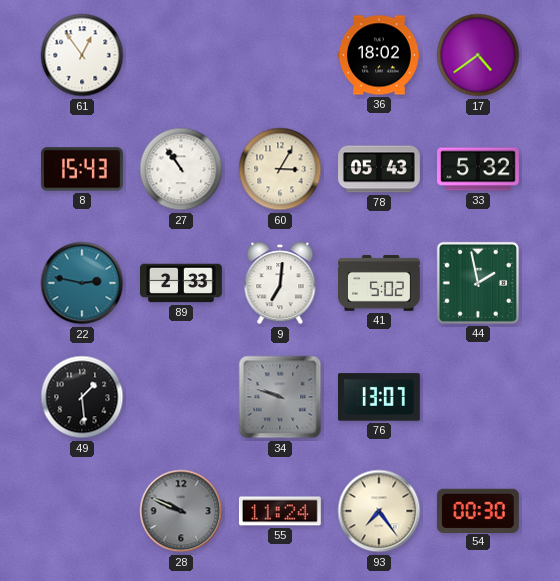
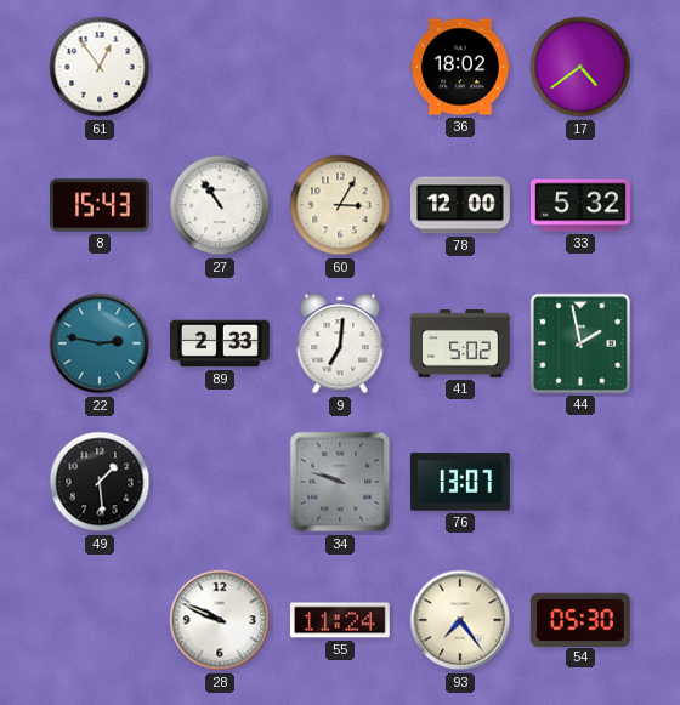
78: 05:43 -> 12:00
28 dial: grey -> white
54: 00:30 -> 05:30
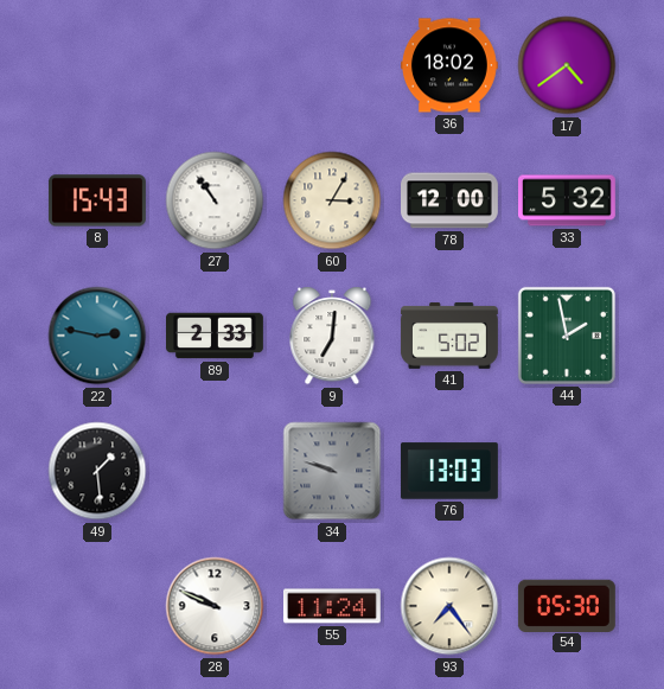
61: 12:54 -> none
76: 13:07 -> 13:03
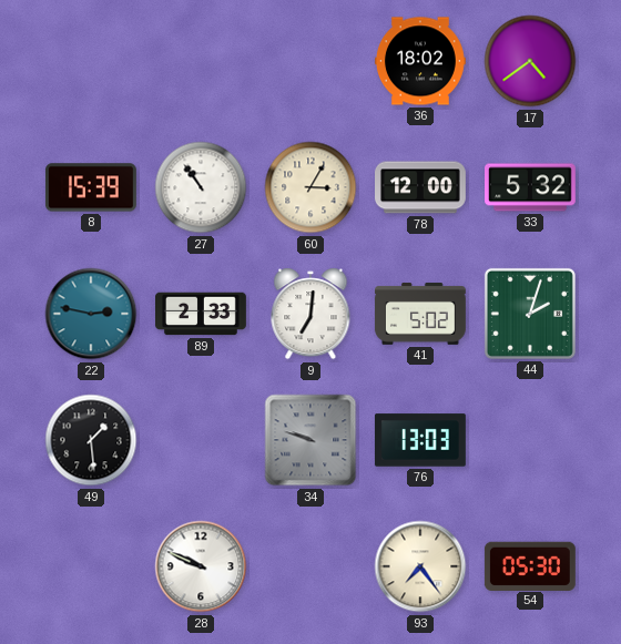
8: 15:43 -> 15:39
44: 1:58 -> 2:03
55: 11:24 -> none
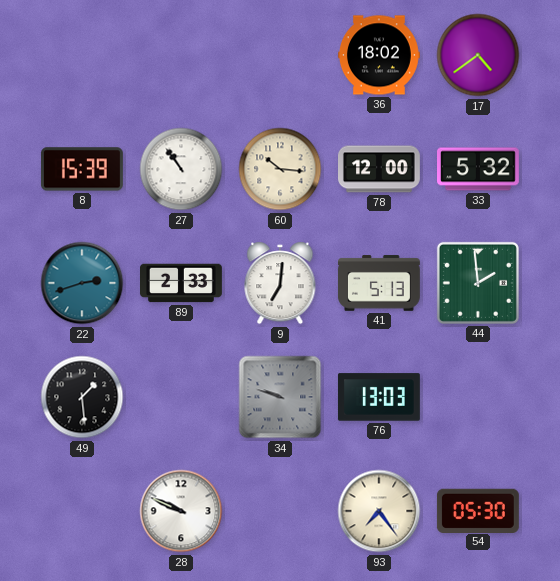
60: 3:05 -> 10:16
22: 2:47 -> 2:42
41: 5:02 -> 5:13
44: 2:03 -> 1:59
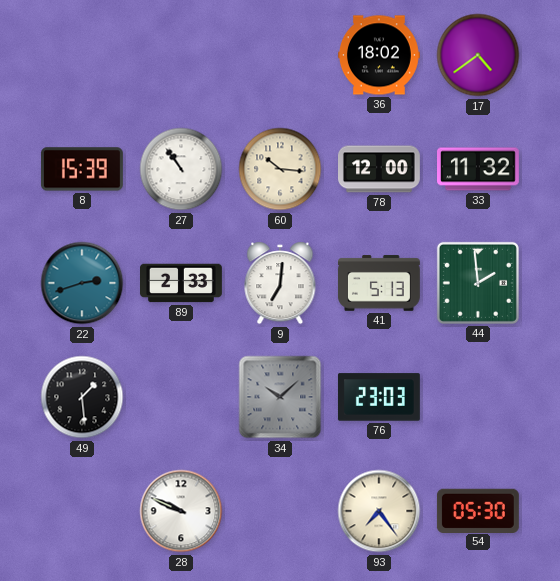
33: 5:32 -> 11:32
34: 9:48 -> 10:08
76: 13:03 -> 23:03
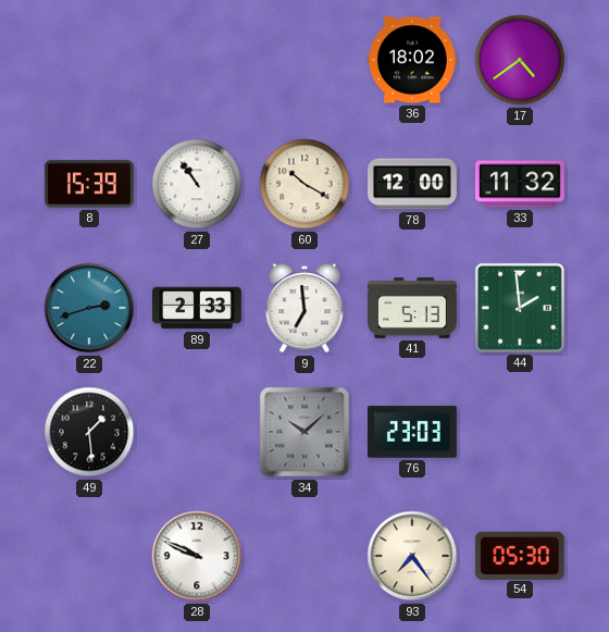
60: 10:16 -> 10:20
9: 7:01 -> 6:59
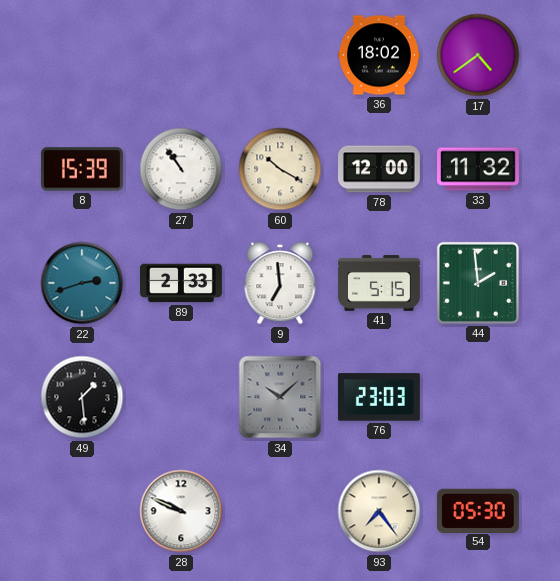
41: 5:13 -> 5:15
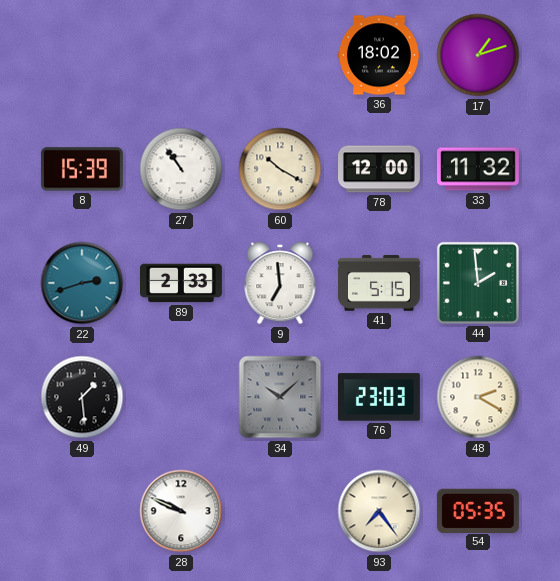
17: 4:39 -> 1:12
48: none -> 2:20
54: 05:30 -> 05:35
